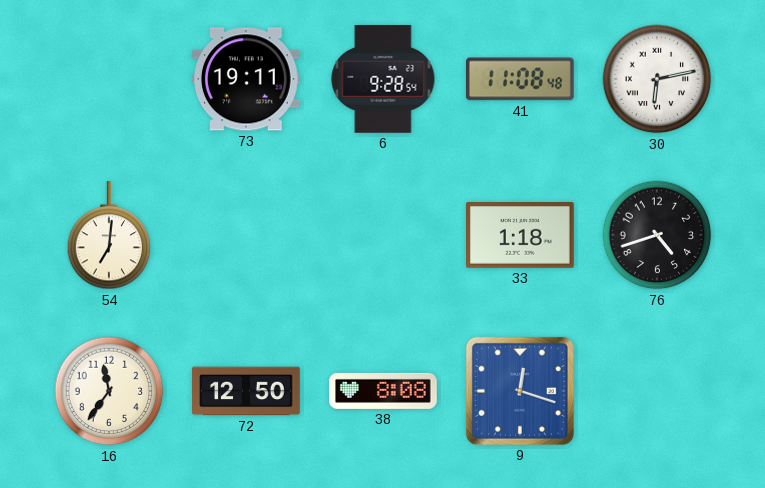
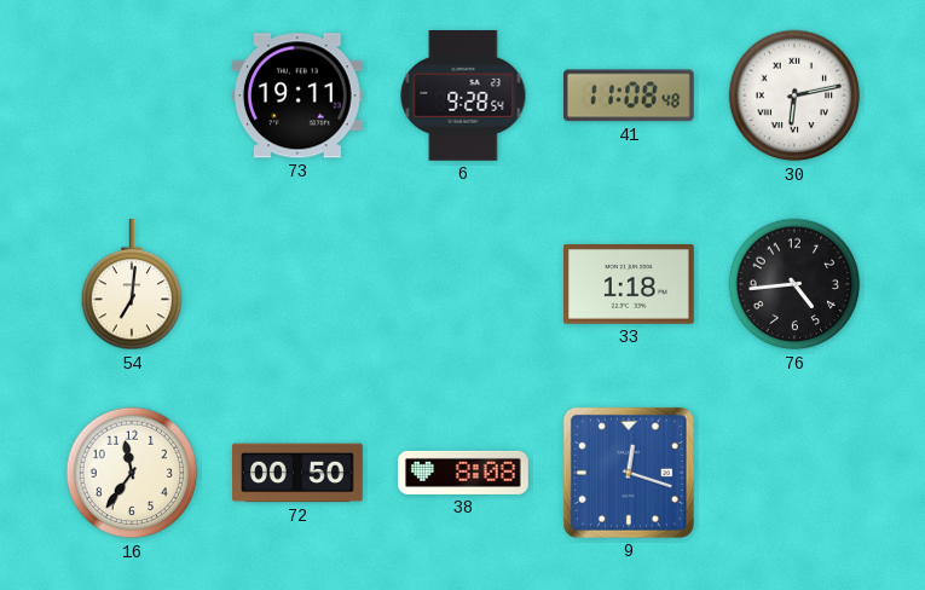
76: 4:42 -> 4:44
72: 12:50 -> 00:50
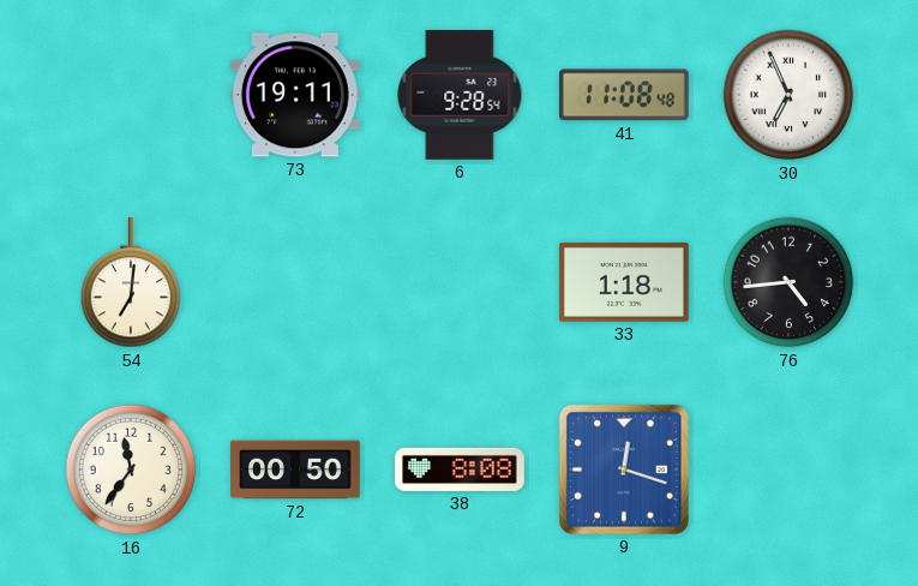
30: 6:13 -> 6:56
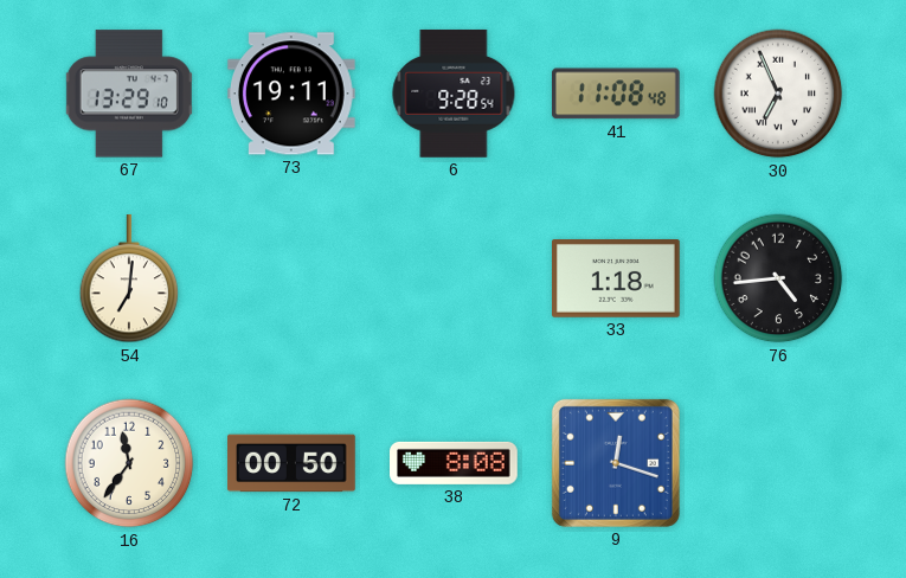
67: none -> 13:29
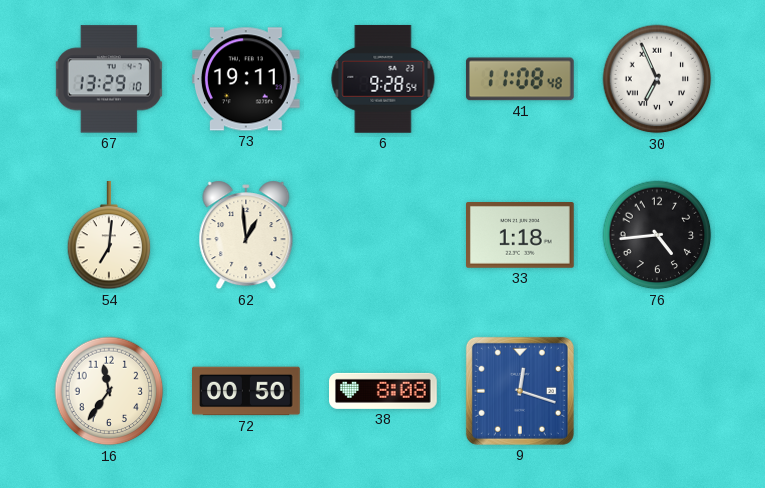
62: none -> 12:59
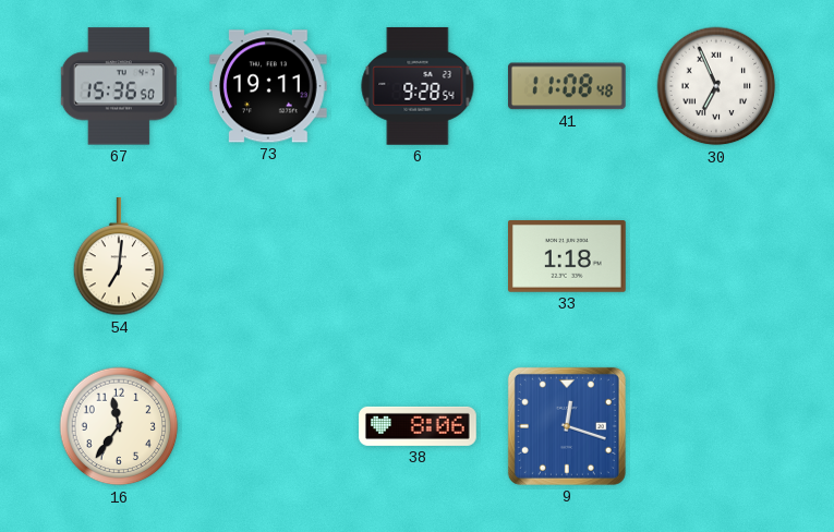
67: 13:29 -> 15:36
62: 12:59 -> none
76: 4:44 -> none
72: 00:50 -> none
38: 8:08 -> 8:06
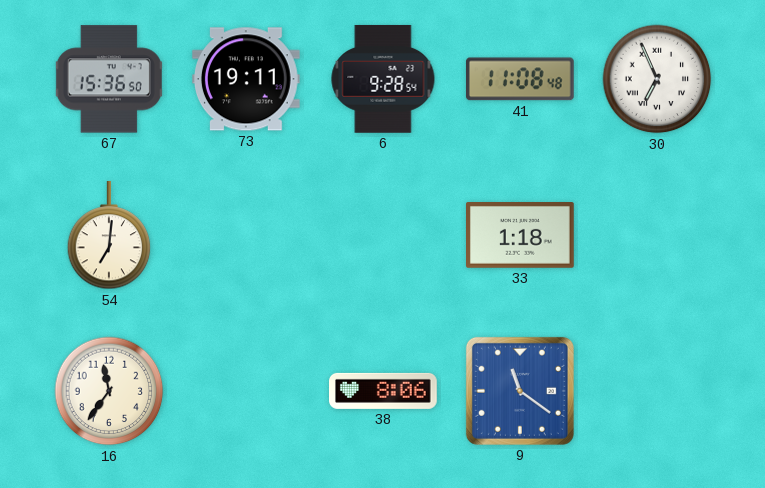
9: 12:18 -> 11:21
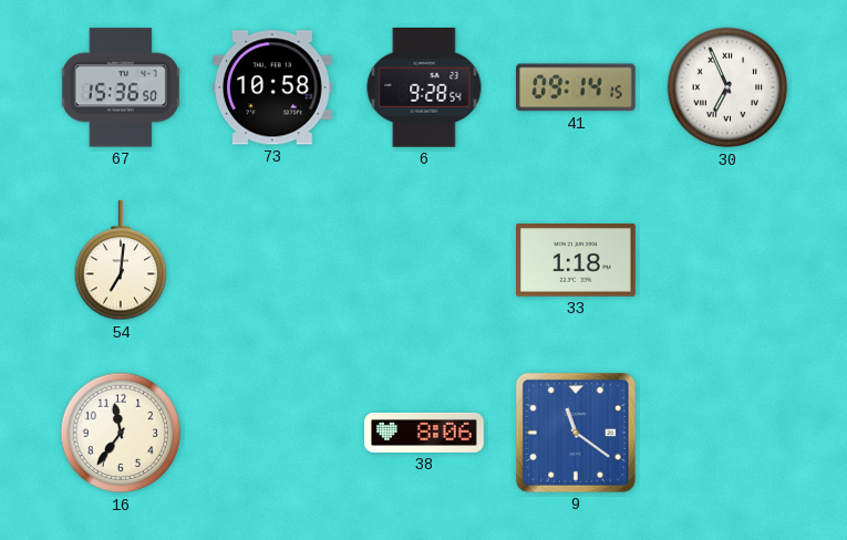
73: 19:11 -> 10:58
41: 11:08 -> 09:14
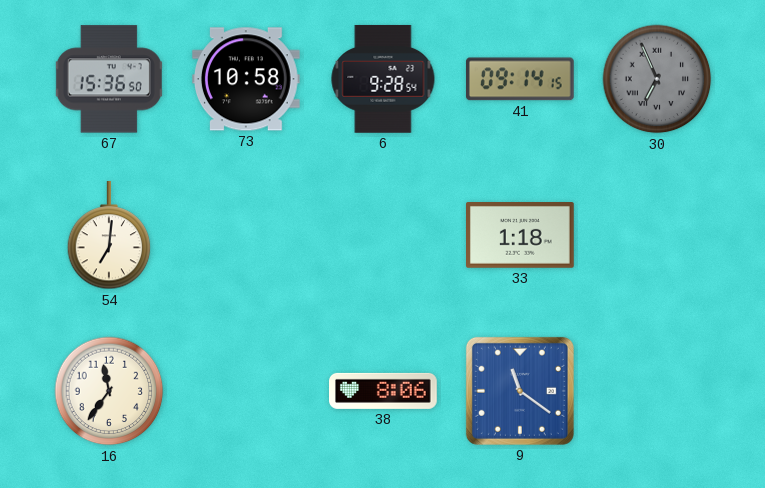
30 dial: white -> grey
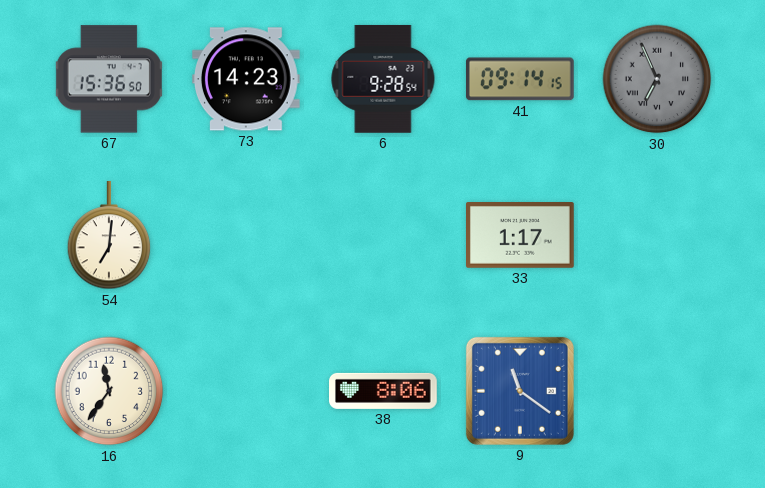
73: 10:58 -> 14:23
33: 1:18 -> 1:17
